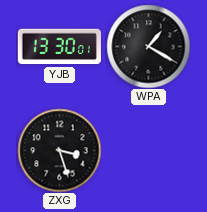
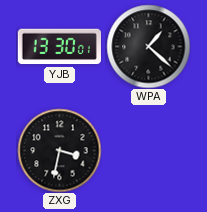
WPA: 1:20 -> 1:22
ZXG: 3:27 -> 3:32
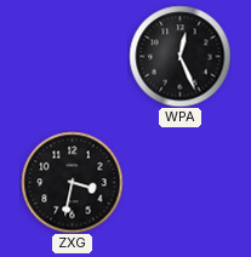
YJB: 13:30 -> none
WPA: 1:22 -> 12:26
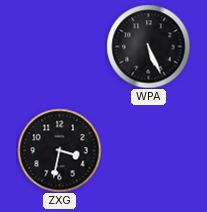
WPA: 12:26 -> 5:26
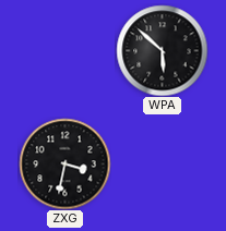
WPA: 5:26 -> 5:52
